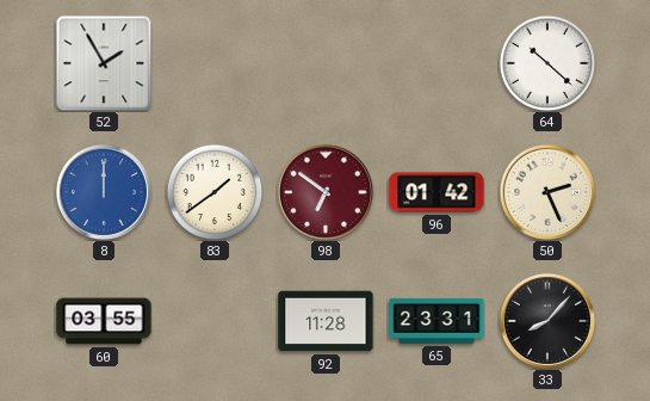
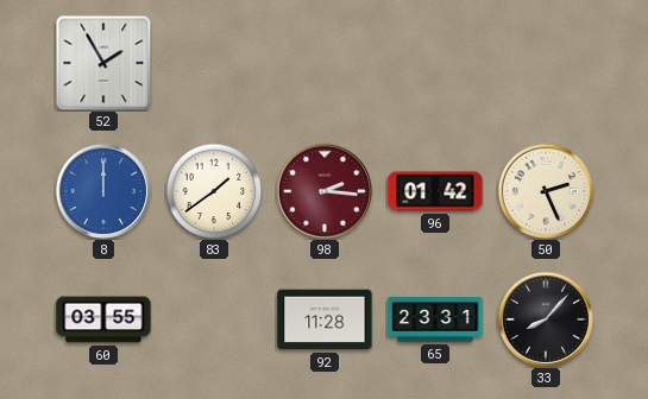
64: 10:22 -> none
98: 6:51 -> 2:16
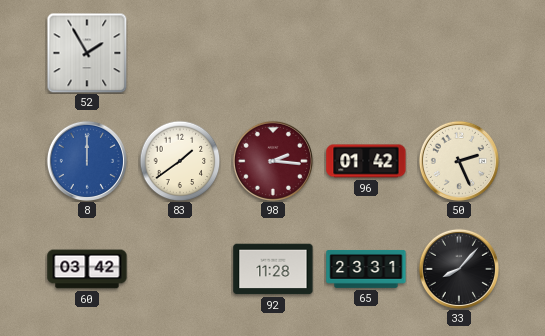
60: 03:55 -> 03:42
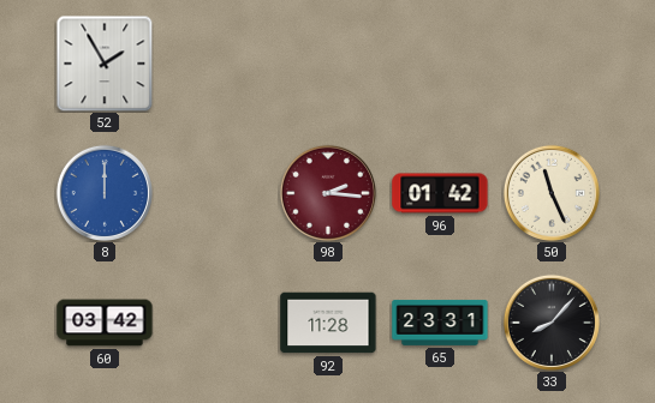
83: 1:39 -> none
50: 2:26 -> 11:26
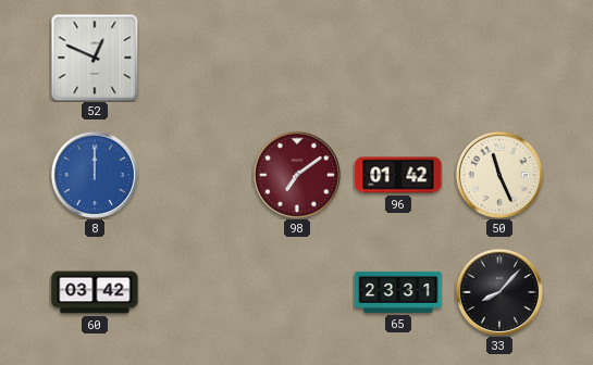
52: 1:55 -> 12:49
98: 2:16 -> 7:09
92: 11:28 -> none
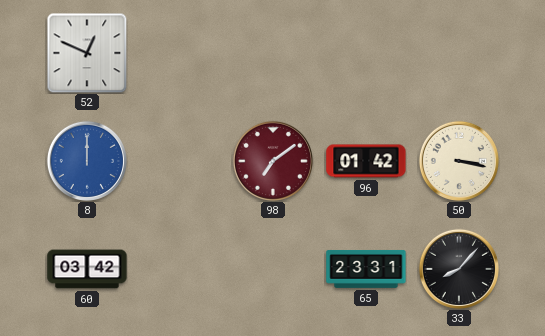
50: 11:26 -> 3:17
